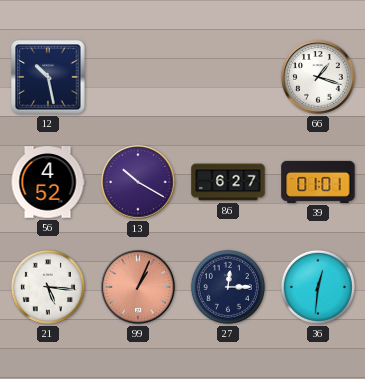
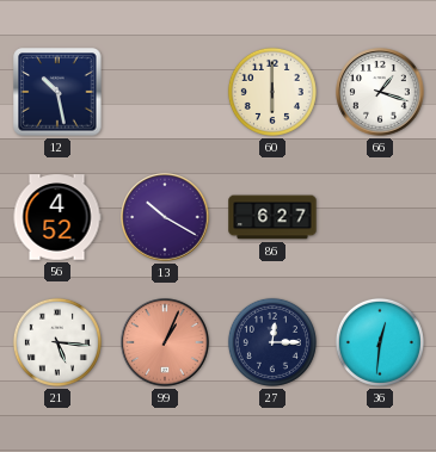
60: none -> 6:00
39: 01:01 -> none
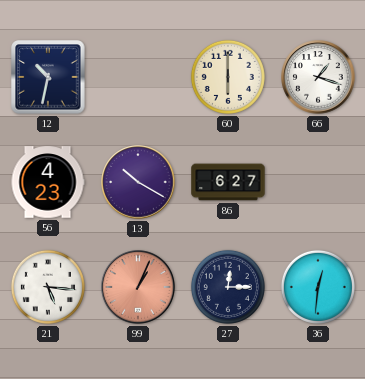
12: 10:28 -> 10:32
56: 4:52 -> 4:23
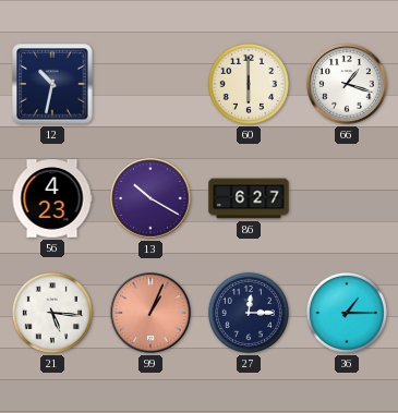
36: 12:31 -> 1:15
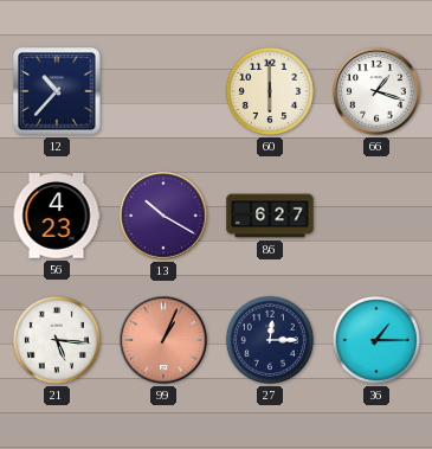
12: 10:32 -> 10:37
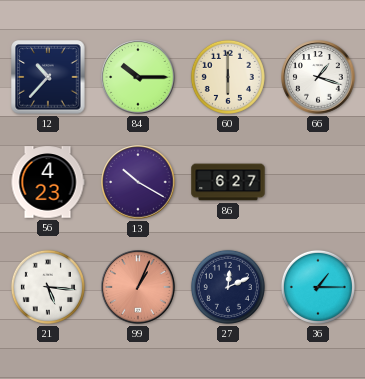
84: none -> 10:15
27: 12:15 -> 12:11
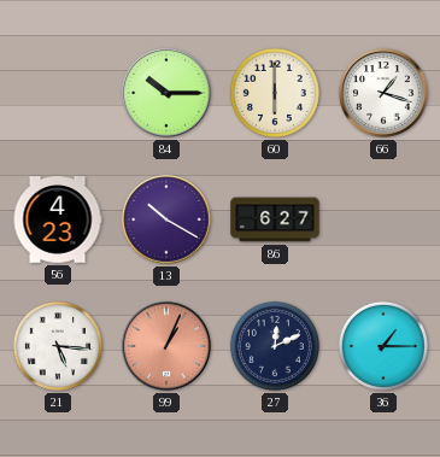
12: 10:37 -> none
